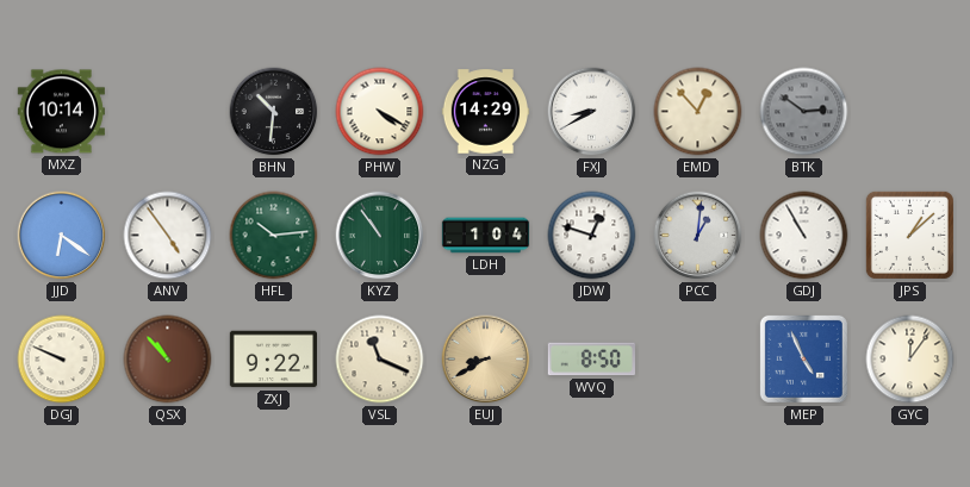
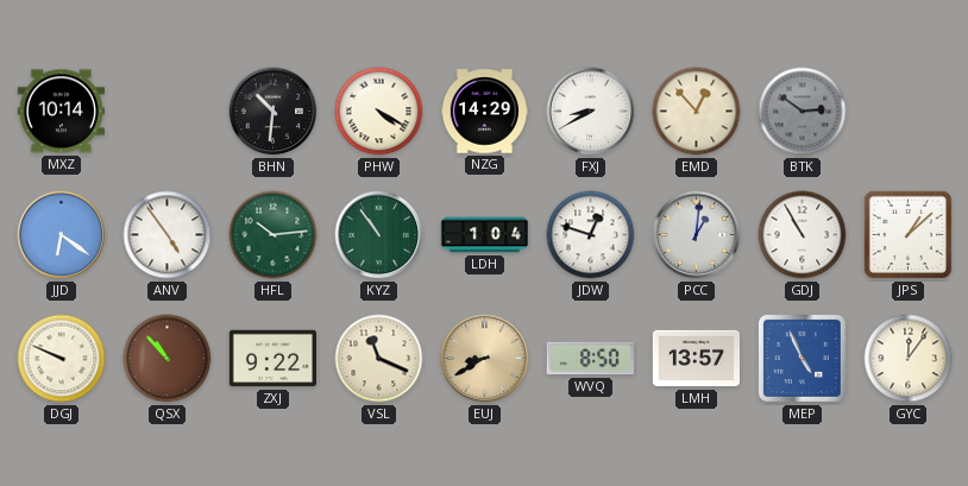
LMH: none -> 13:57
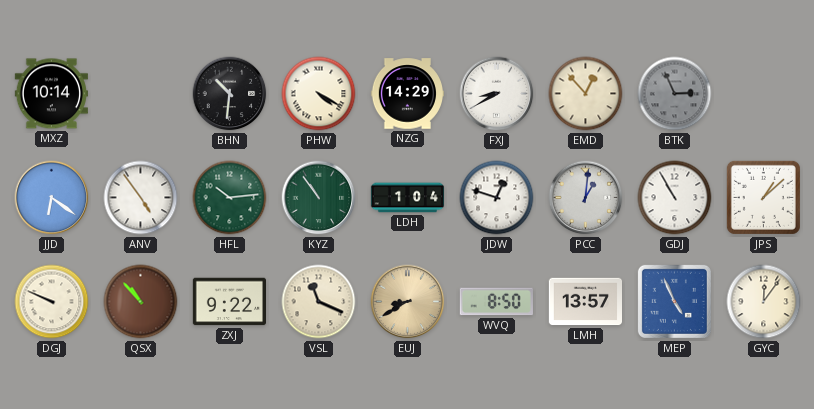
BTK: 2:51 -> 2:56
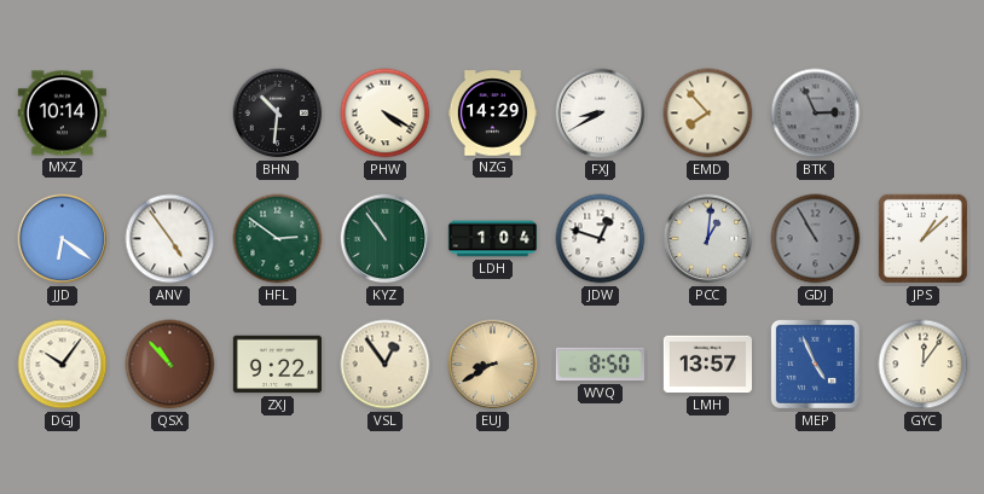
EMD: 12:53 -> 7:53
HFL: 10:14 -> 2:51
GDJ dial: white -> grey
DGJ: 9:49 -> 10:06
VSL: 11:19 -> 12:54
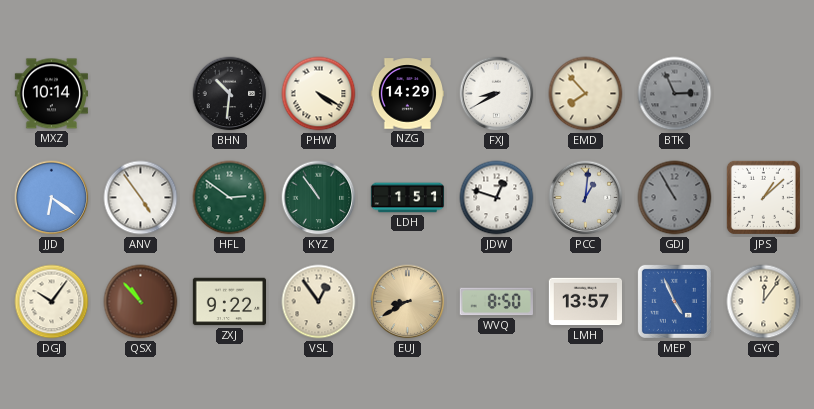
LDH: 1:04 -> 1:51
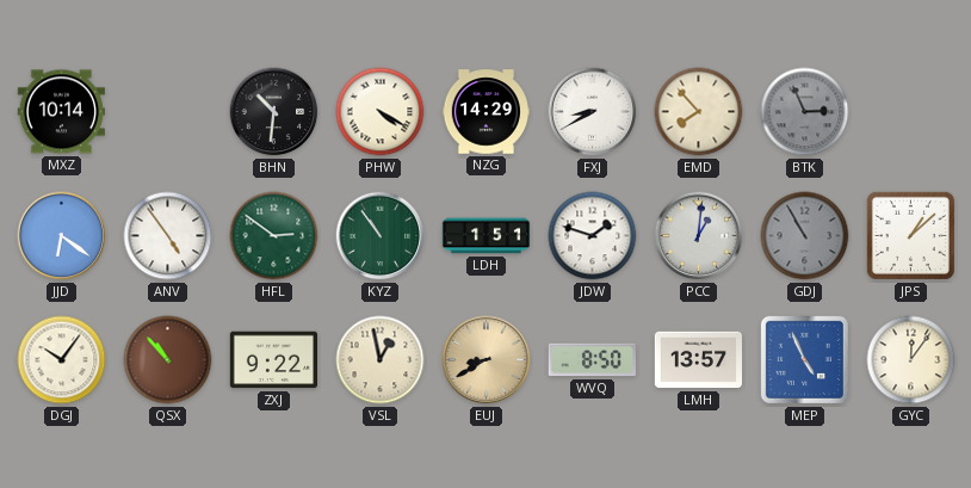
JDW: 12:48 -> 1:48
VSL: 12:54 -> 12:58
